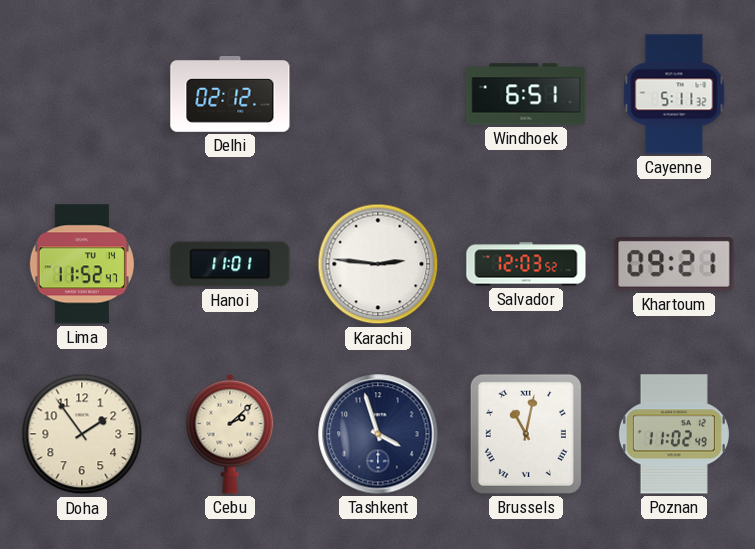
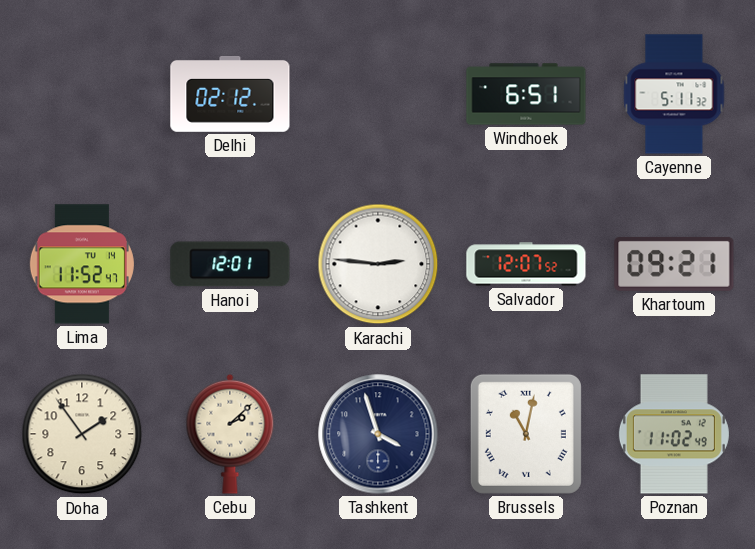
Hanoi: 11:01 -> 12:01
Salvador: 12:03 -> 12:07
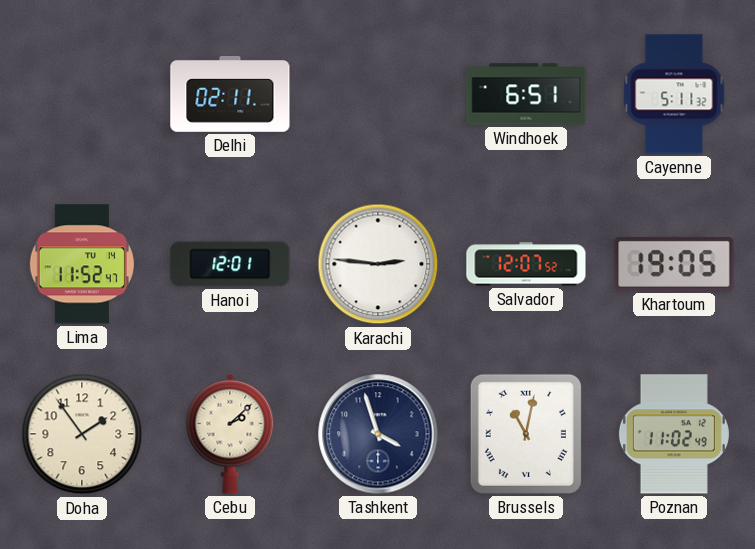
Delhi: 02:12 -> 02:11
Khartoum: 09:21 -> 19:05
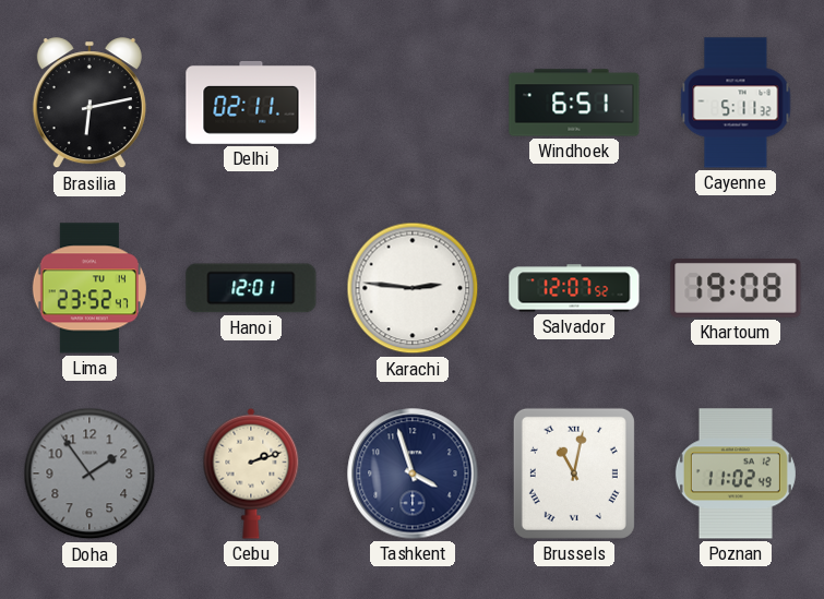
Brasilia: none -> 6:13
Lima: 11:52 -> 23:52
Khartoum: 19:05 -> 19:08
Doha dial: cream -> grey
Cebu: 2:08 -> 2:12
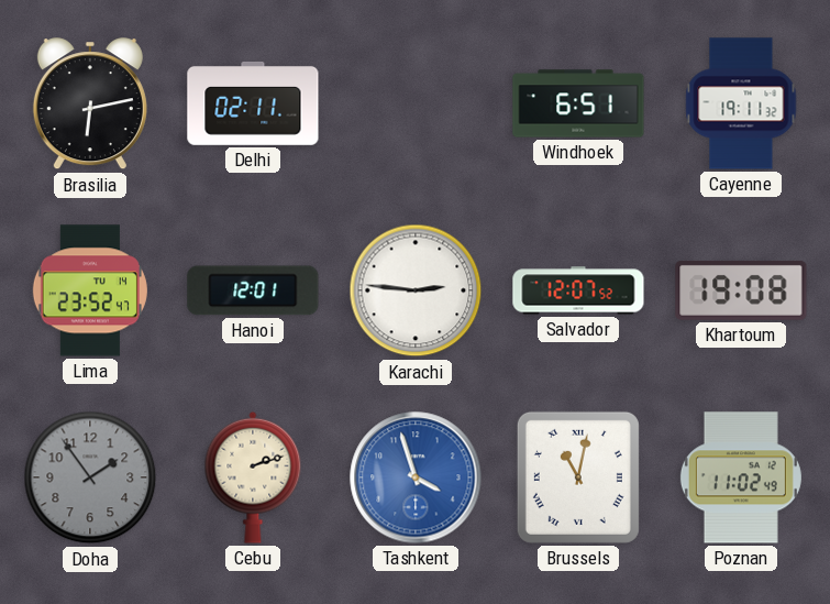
Cayenne: 5:11 -> 19:11
Tashkent dial: navy -> blue
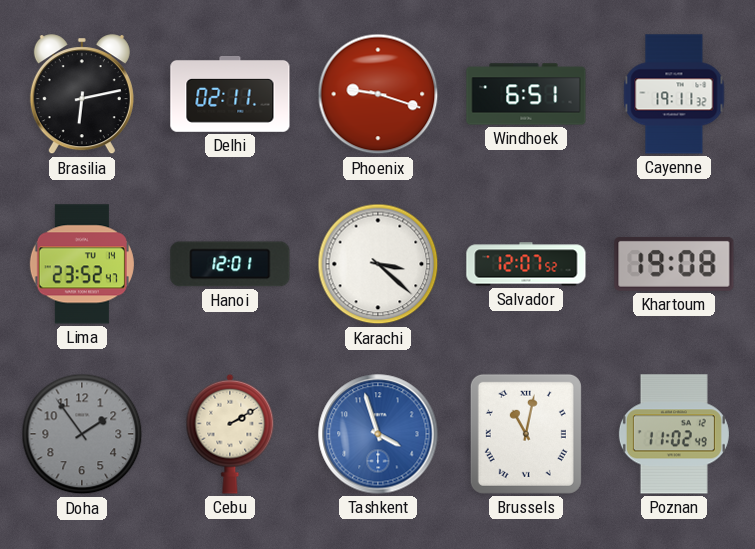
Phoenix: none -> 9:18
Karachi: 2:46 -> 3:22
Cebu: 2:12 -> 2:10
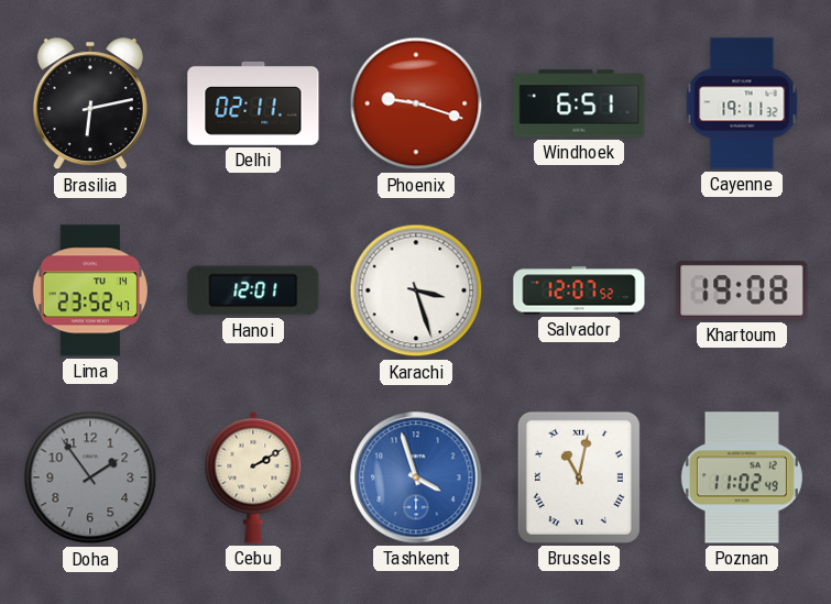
Karachi: 3:22 -> 3:27
